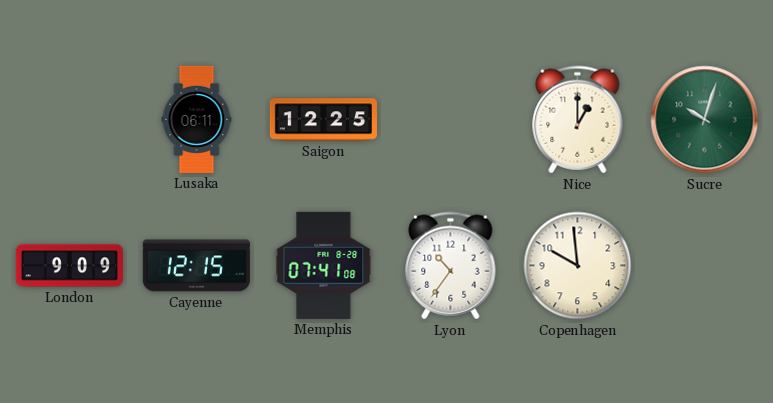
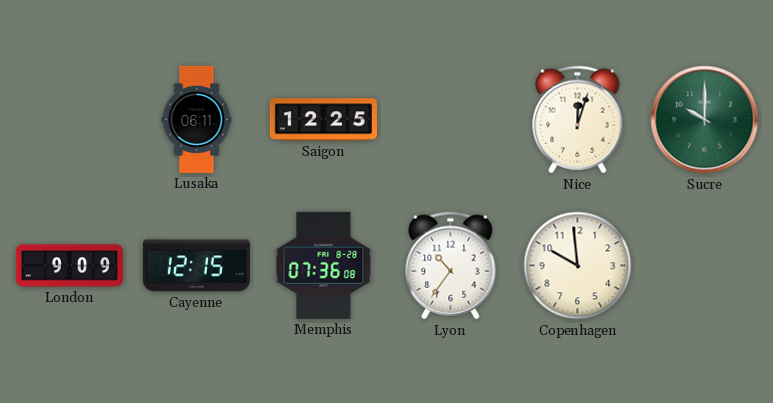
Nice: 1:00 -> 12:03
Sucre: 10:03 -> 10:00
Memphis: 07:41 -> 07:36
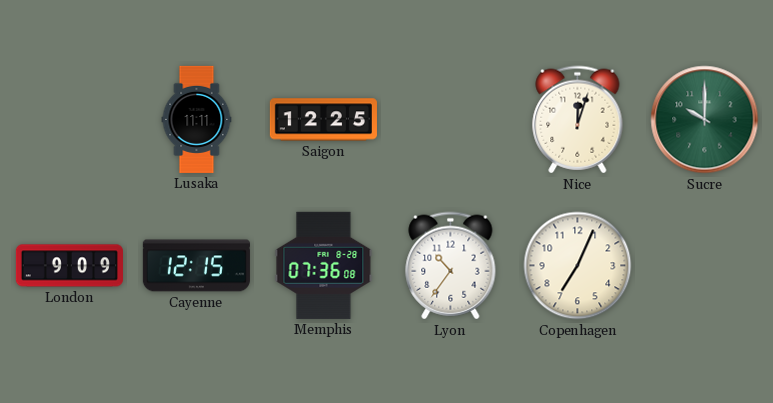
Lusaka: 06:11 -> 11:11
Copenhagen: 9:59 -> 7:04
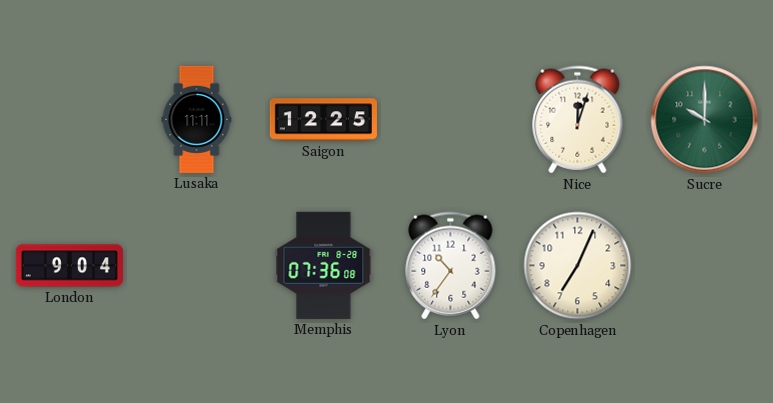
London: 9:09 -> 9:04
Cayenne: 12:15 -> none
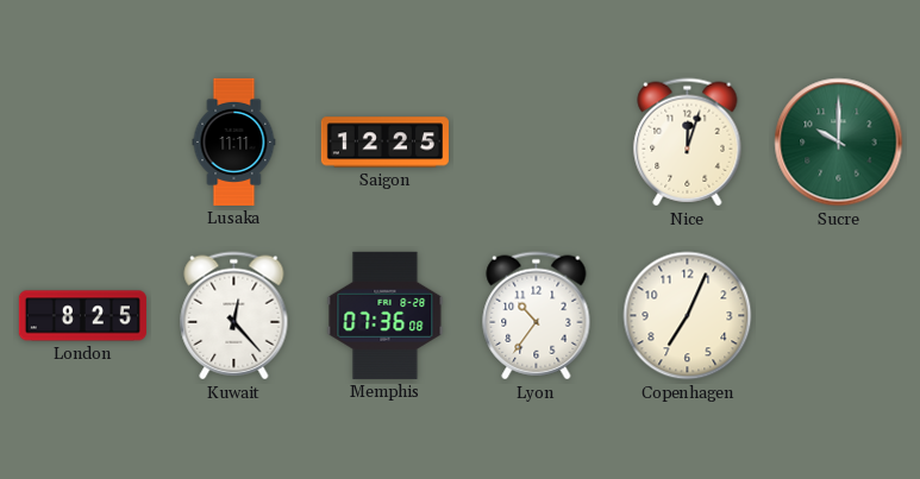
London: 9:04 -> 8:25
Kuwait: none -> 12:23
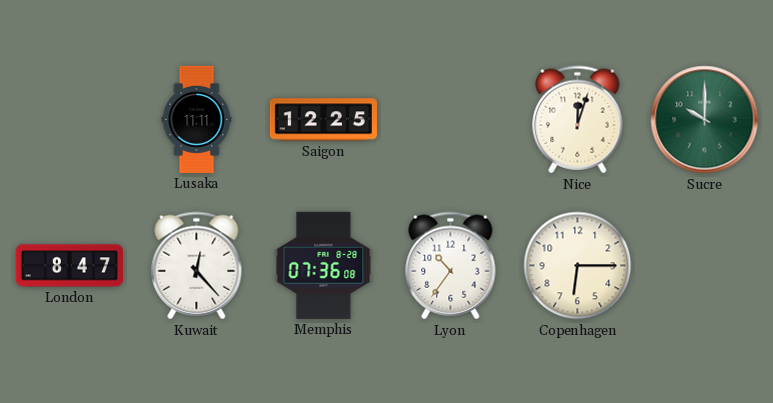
London: 8:25 -> 8:47
Copenhagen: 7:04 -> 6:15
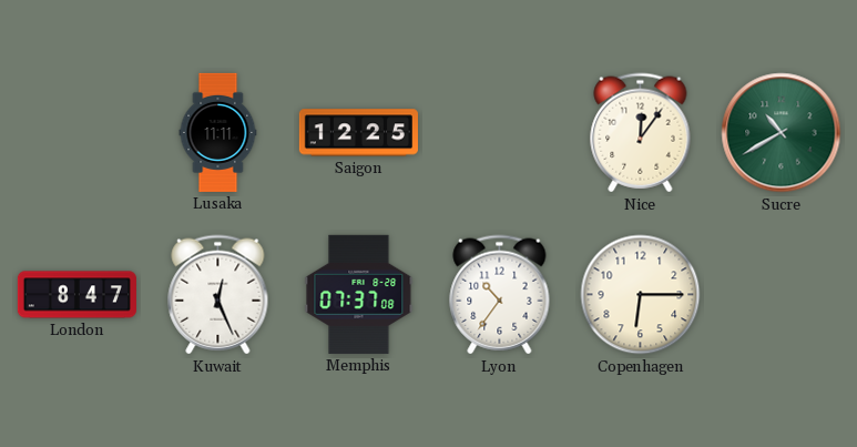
Nice: 12:03 -> 12:06
Sucre: 10:00 -> 10:40
Kuwait: 12:23 -> 12:26
Memphis: 07:36 -> 07:37
